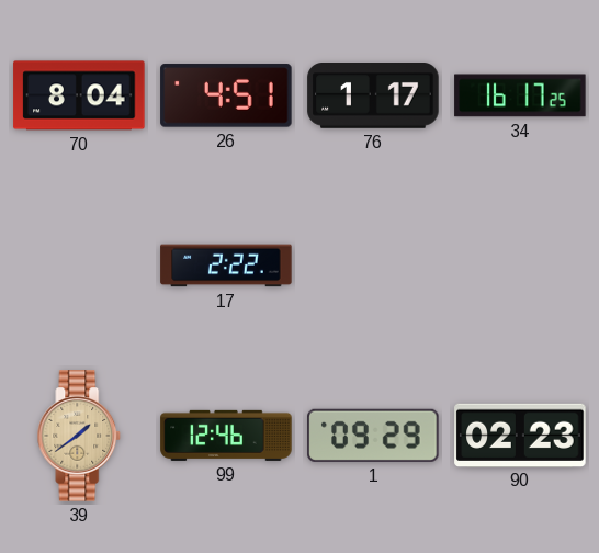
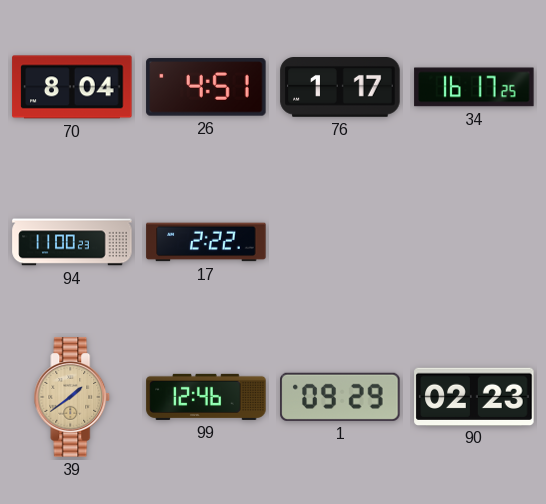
94: none -> 11:00
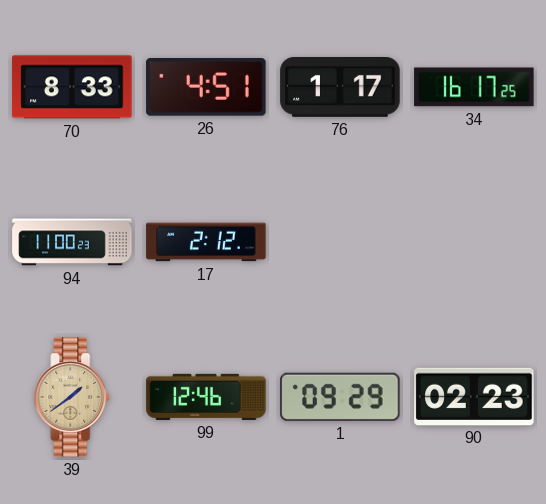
70: 8:04 -> 8:33
17: 2:22 -> 2:12
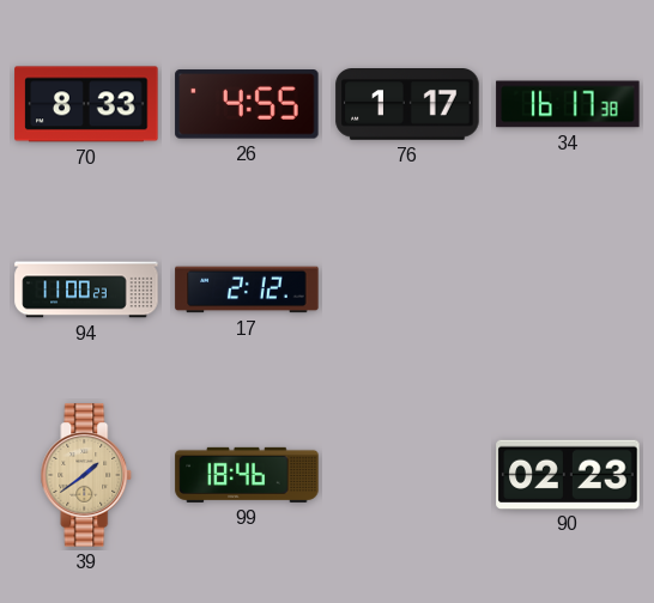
26: 4:51 -> 4:55
34: 16:17:25 -> 16:17:38
99: 12:46 -> 18:46
1: 09:29 -> none
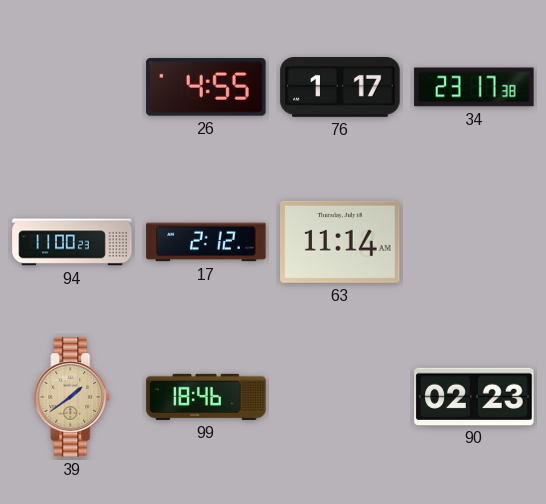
70: 8:33 -> none
34: 16:17 -> 23:17
63: none -> 11:14
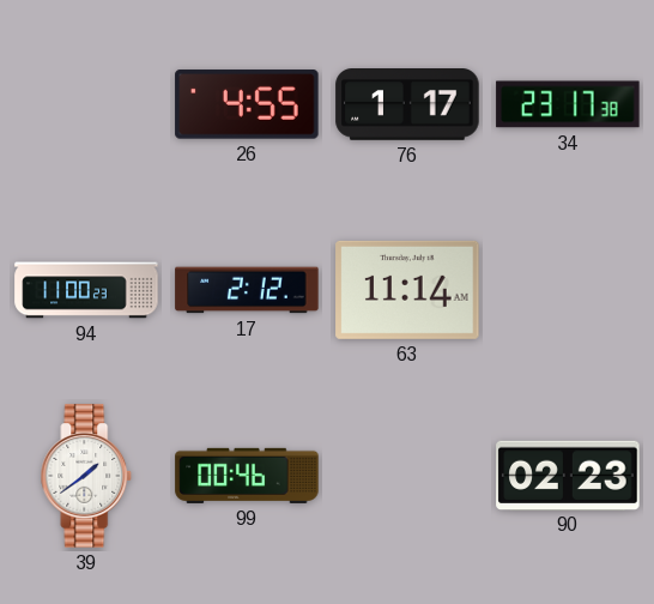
39 dial: champagne -> white
99: 18:46 -> 00:46
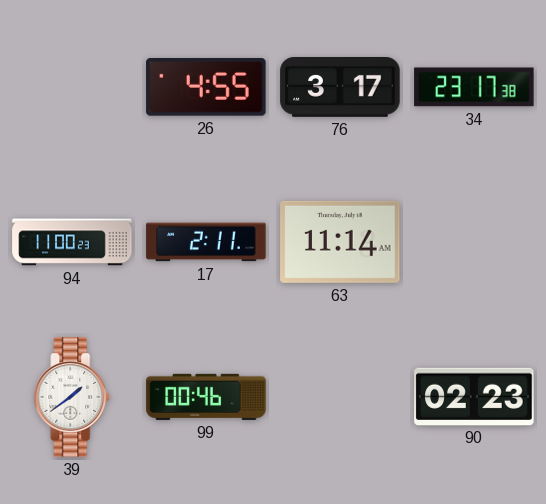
76: 1:17 -> 3:17
17: 2:12 -> 2:11
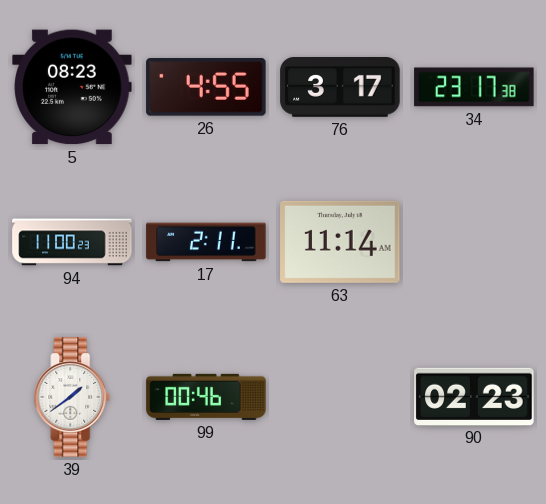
5: none -> 08:23
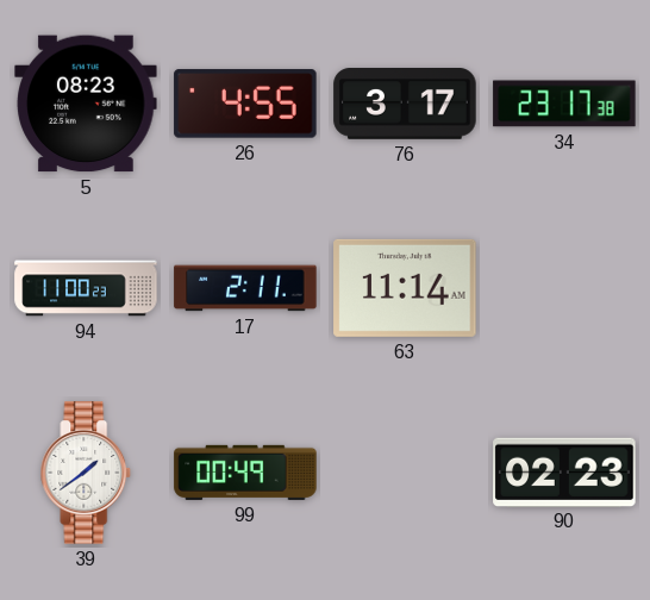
99: 00:46 -> 00:49
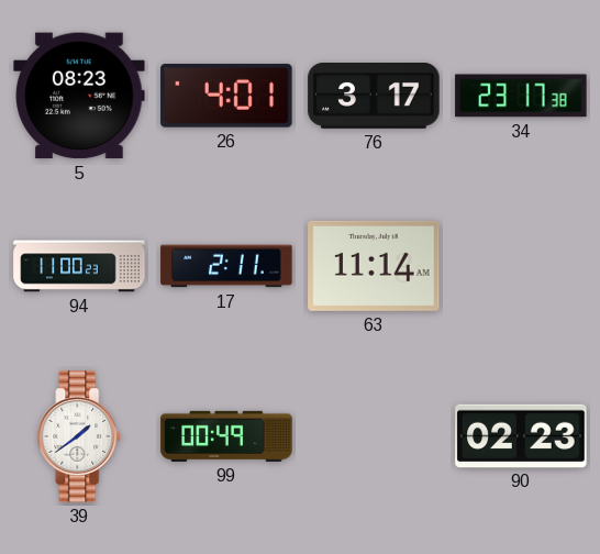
26: 4:55 -> 4:01
